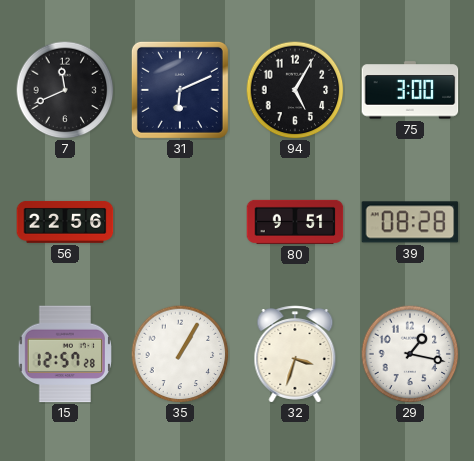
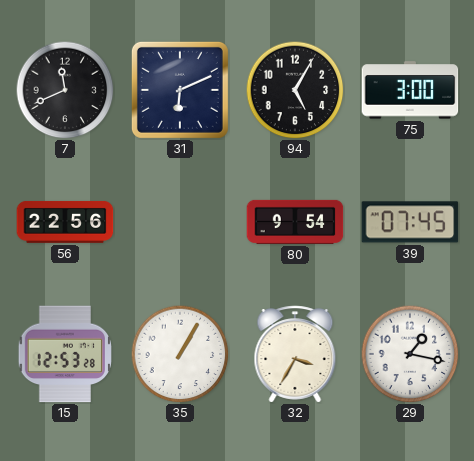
80: 9:51 -> 9:54
39: 08:28 -> 07:45
15: 12:57 -> 12:53
32: 3:33 -> 3:35
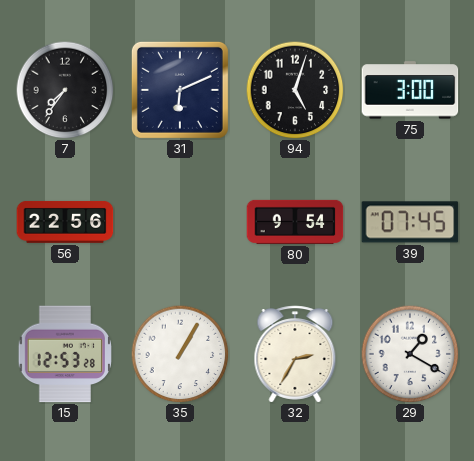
7: 11:41 -> 7:36
94: 5:05 -> 5:03
32: 3:35 -> 2:35
29: 1:17 -> 1:20
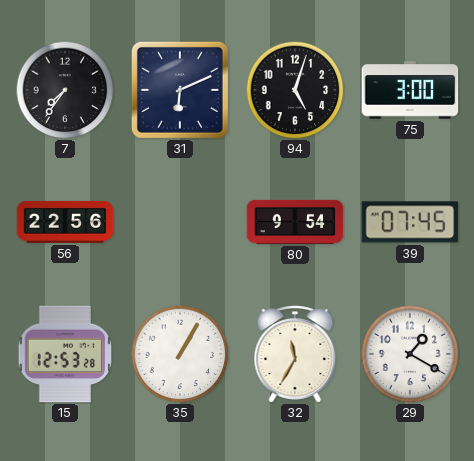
32: 2:35 -> 11:35
